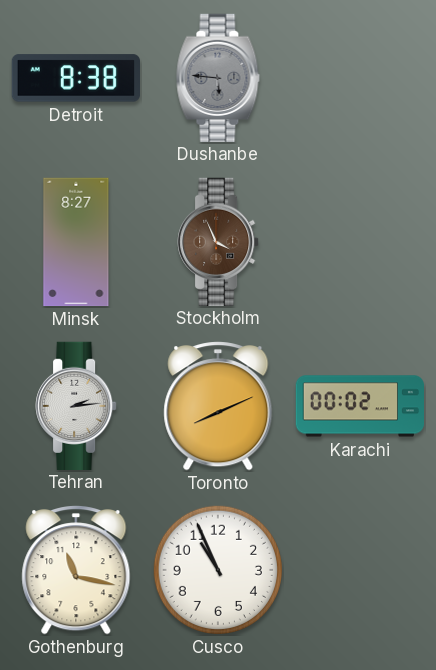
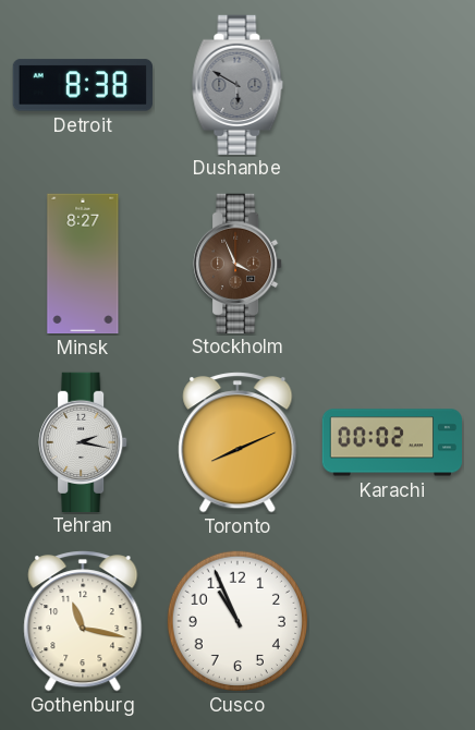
Dushanbe: 5:46 -> 5:50
Tehran: 2:14 -> 2:17
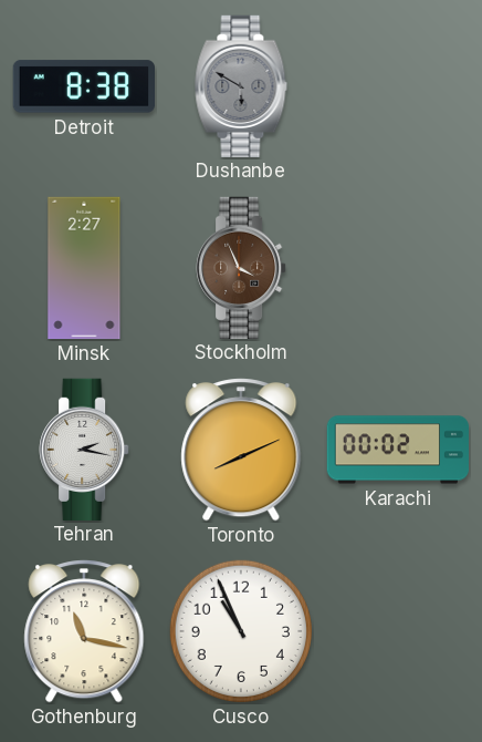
Minsk: 8:27 -> 2:27
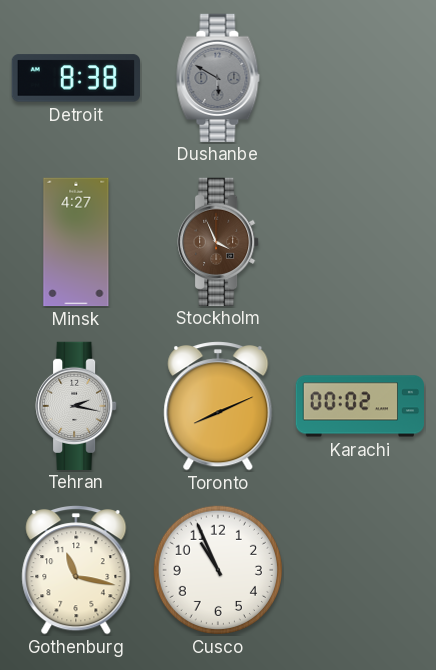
Minsk: 2:27 -> 4:27
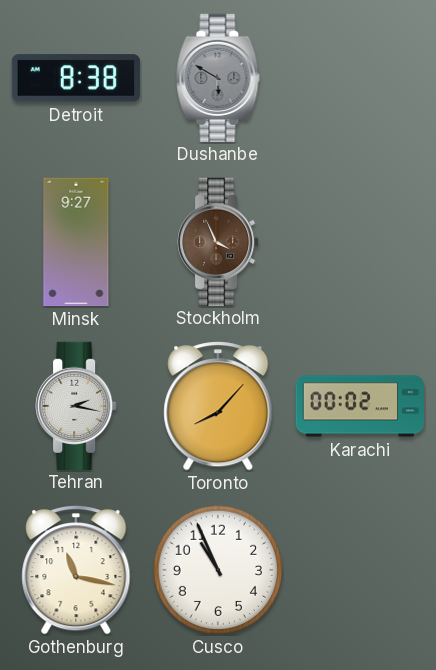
Minsk: 4:27 -> 9:27
Toronto: 8:11 -> 8:07
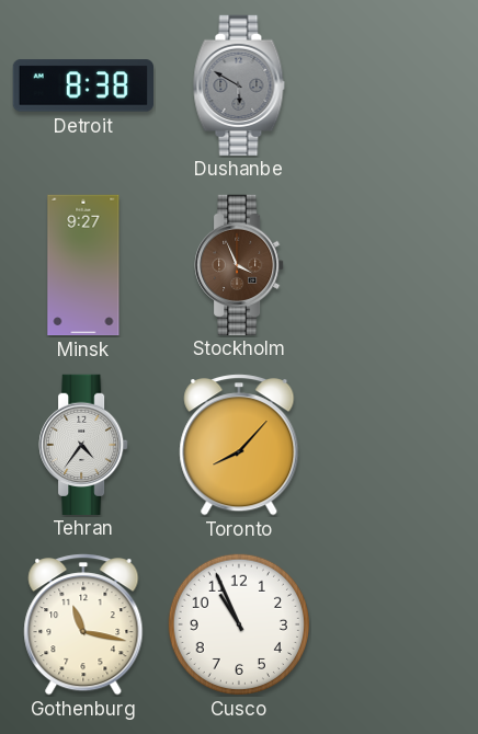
Tehran: 2:17 -> 4:36
Karachi: 00:02 -> none
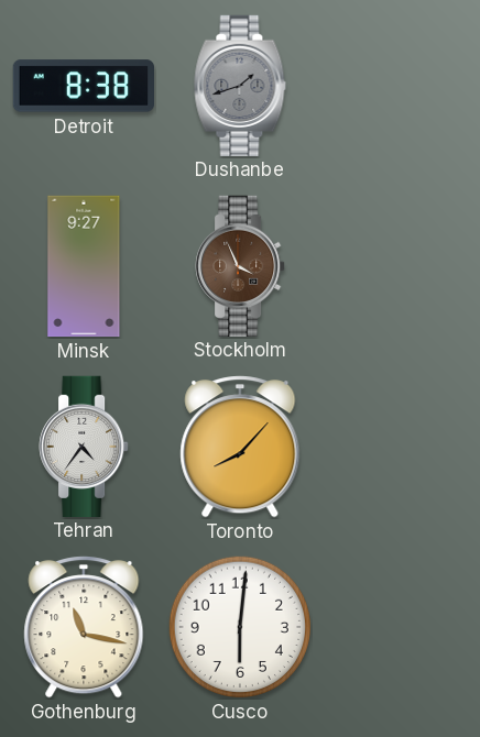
Dushanbe: 5:50 -> 1:42
Cusco: 10:56 -> 6:01
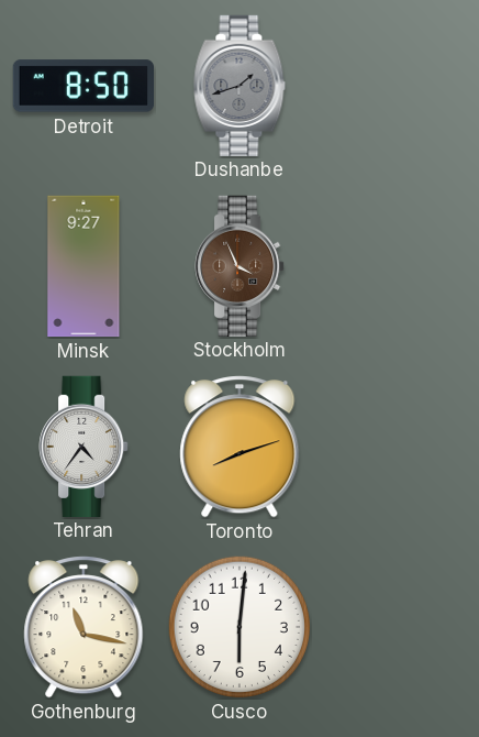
Detroit: 8:38 -> 8:50
Toronto: 8:07 -> 8:12
